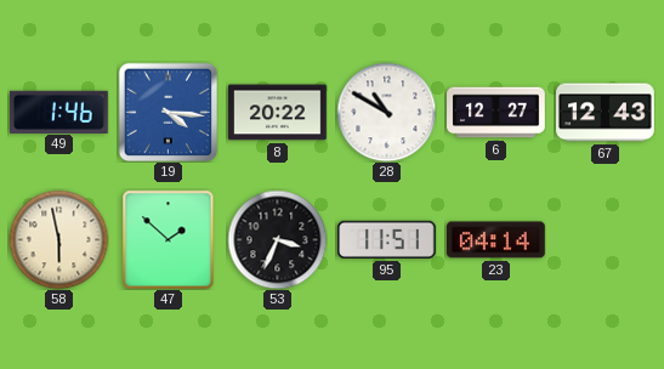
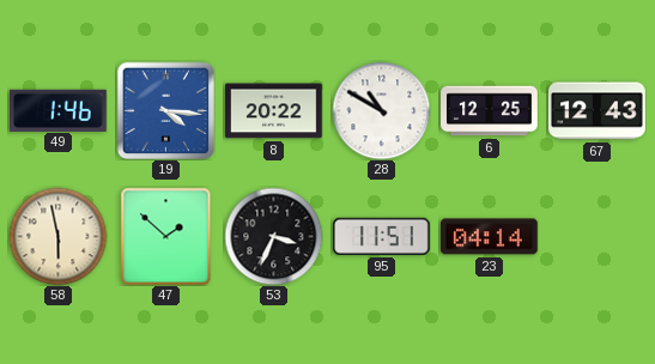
6: 12:27 -> 12:25
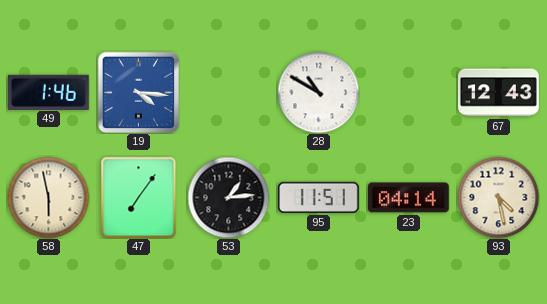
8: 20:22 -> none
6: 12:25 -> none
47: 1:52 -> 7:06
53: 3:34 -> 1:14
93: none -> 4:28
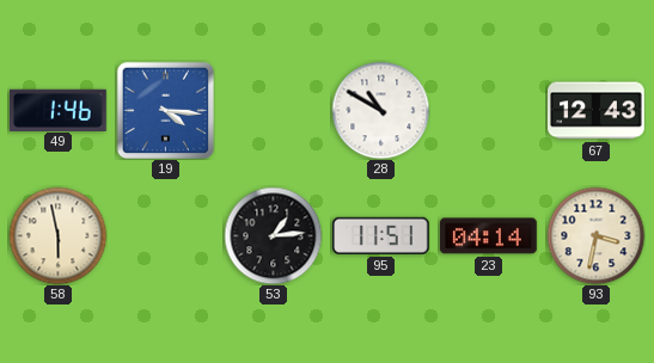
47: 7:06 -> none
93: 4:28 -> 3:32
